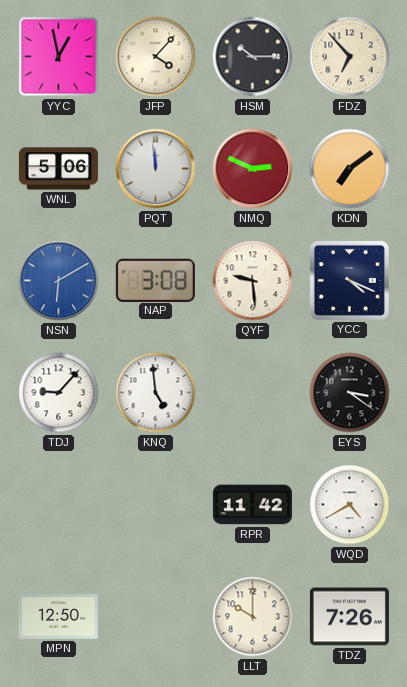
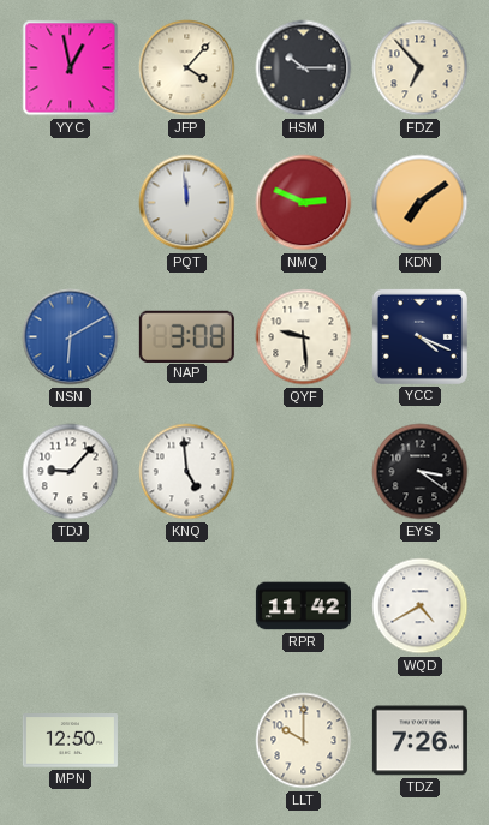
WNL: 5:06 -> none
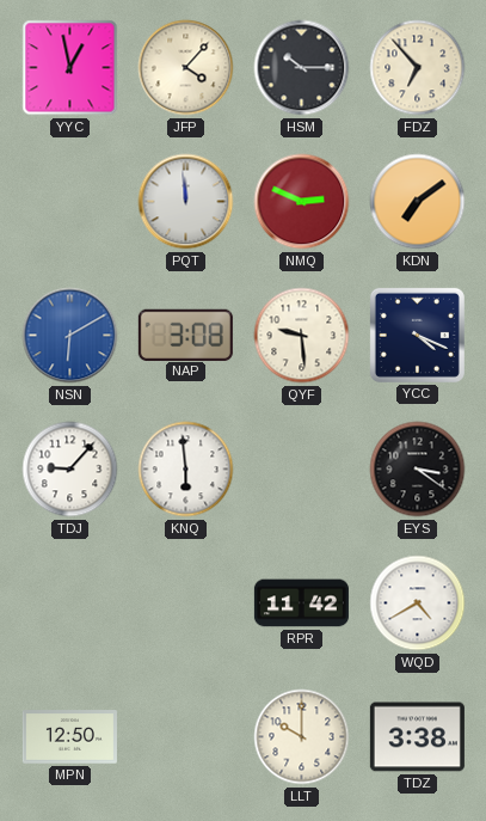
KNQ: 4:59 -> 5:59
TDZ: 7:26 -> 3:38
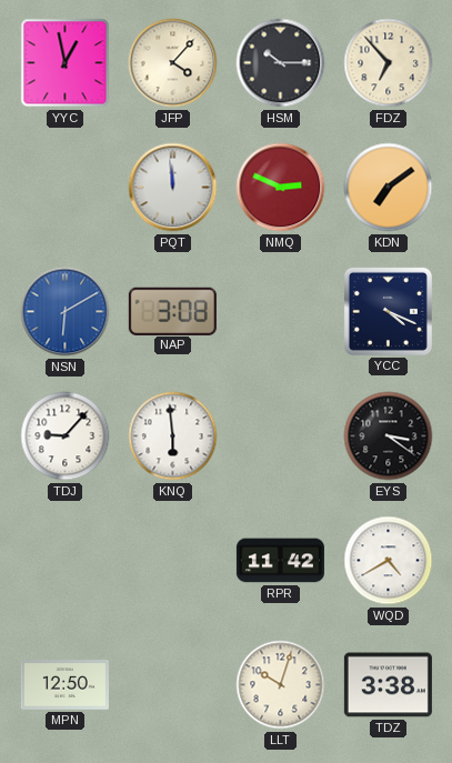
QYF: 9:29 -> none
LLT: 10:00 -> 10:03
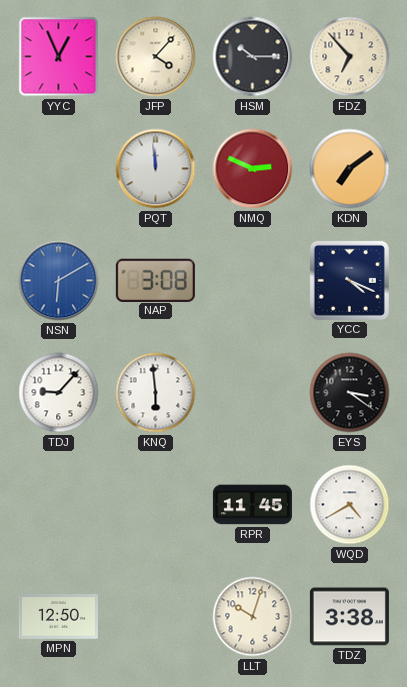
YYC: 12:58 -> 12:56
RPR: 11:42 -> 11:45
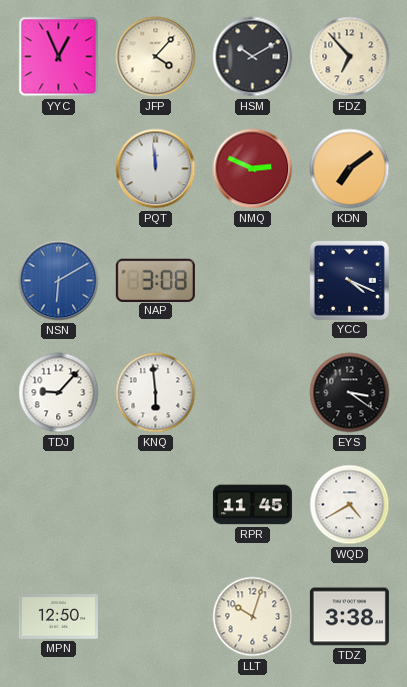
HSM: 10:15 -> 10:10
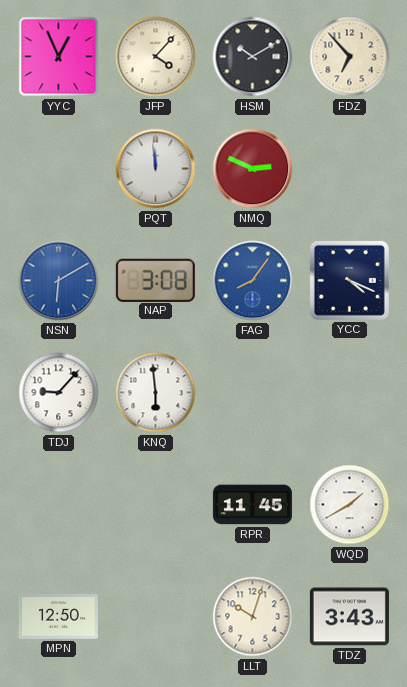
KDN: 7:09 -> none
FAG: none -> 8:06
EYS: 3:21 -> none
WQD: 4:40 -> 1:40
TDZ: 3:38 -> 3:43
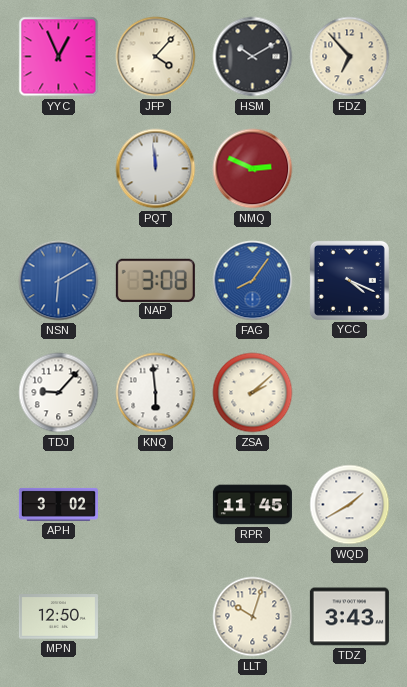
ZSA: none -> 2:08
APH: none -> 3:02
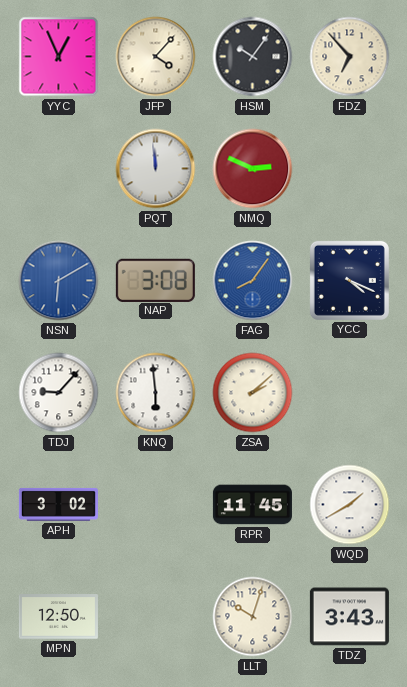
HSM: 10:10 -> 10:06
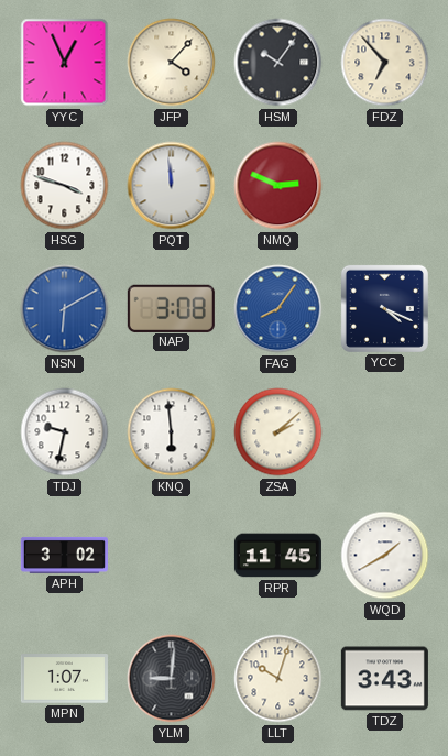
HSG: none -> 3:48
TDJ: 9:07 -> 9:32
MPN: 12:50 -> 1:07
YLM: none -> 9:01
